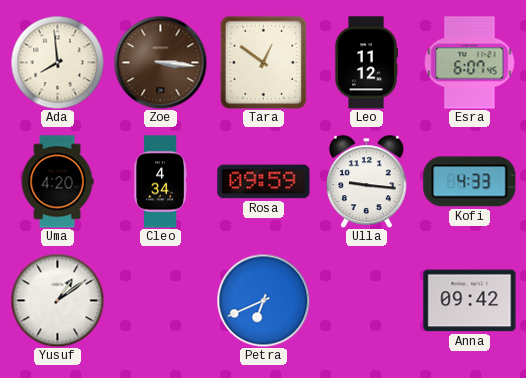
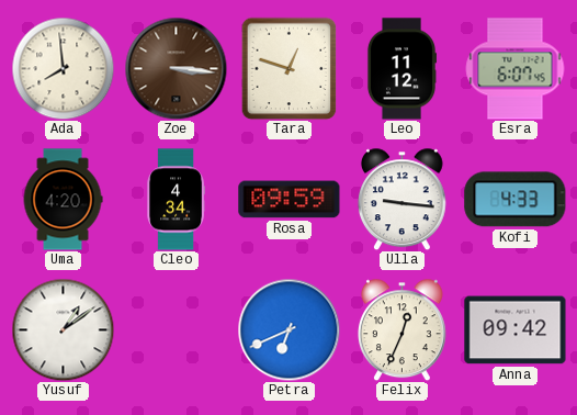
Tara: 12:51 -> 12:48
Felix: none -> 12:34
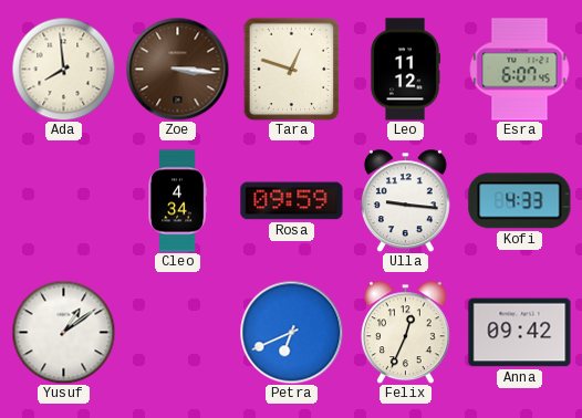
Uma: 4:20 -> none
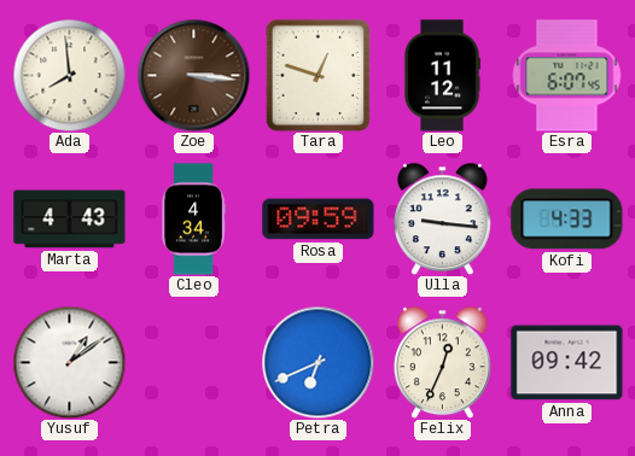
Marta: none -> 4:43
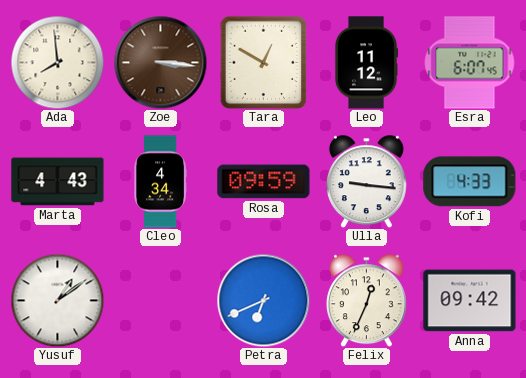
Tara: 12:48 -> 12:50
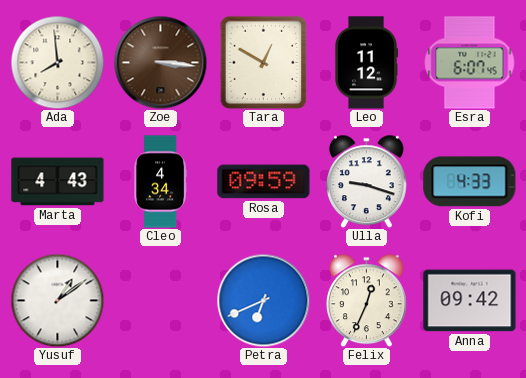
Ulla: 9:16 -> 9:18
